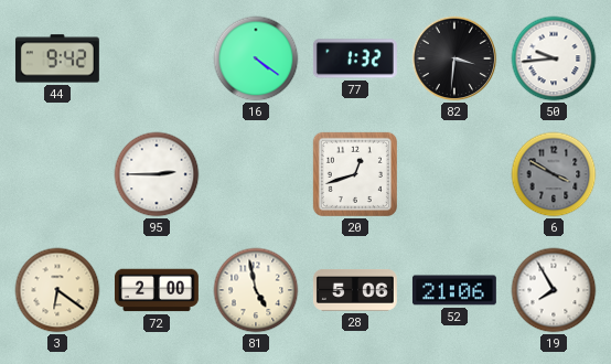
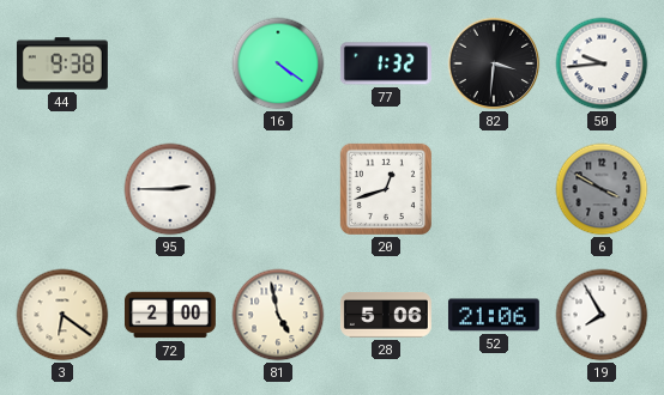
44: 9:42 -> 9:38
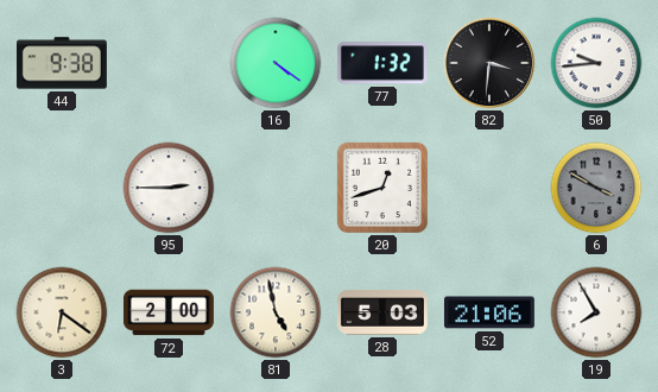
28: 5:06 -> 5:03
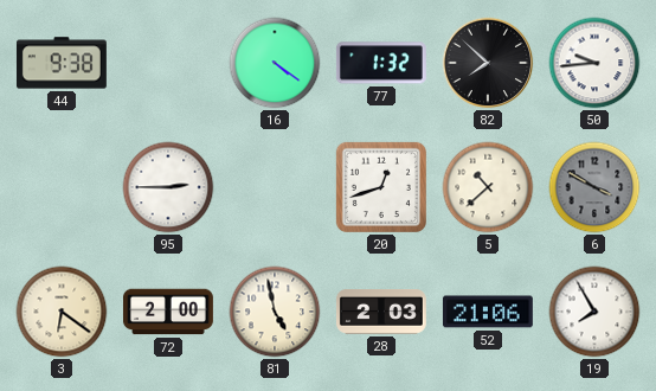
82: 3:31 -> 7:52
5: none -> 10:38
28: 5:03 -> 2:03
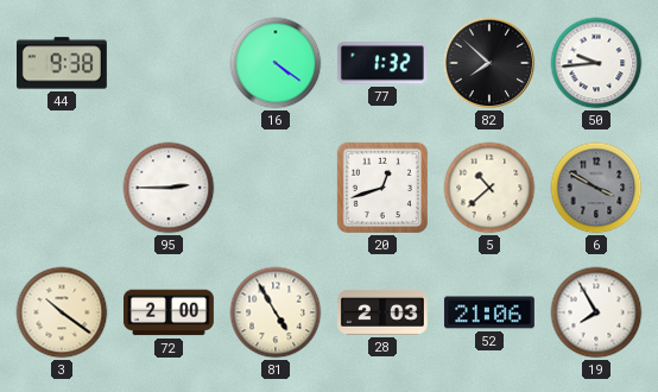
3: 6:21 -> 10:21
81: 4:58 -> 4:55
